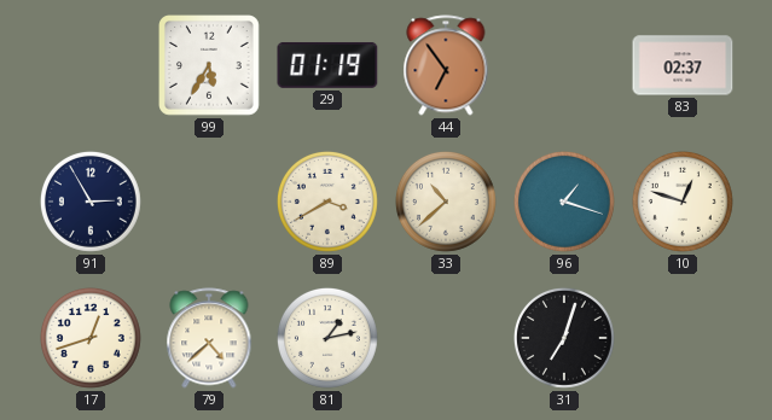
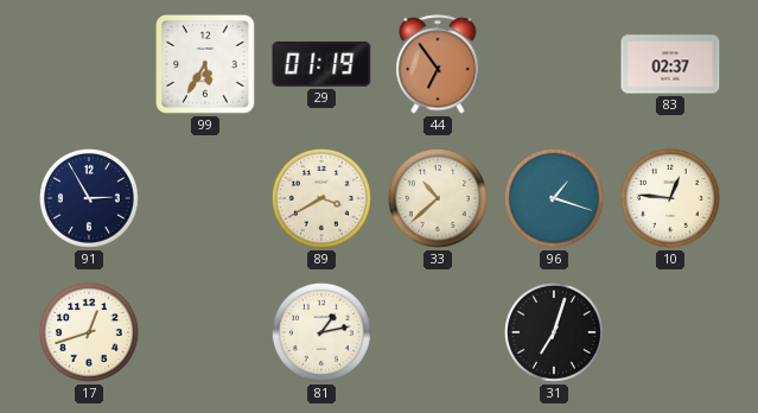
10: 12:48 -> 12:46
79: 4:38 -> none
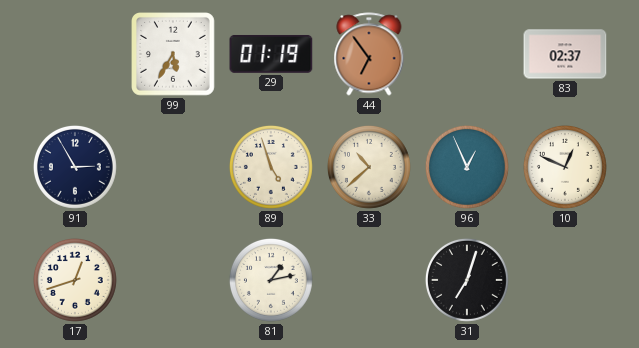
89: 3:40 -> 4:57
96: 1:18 -> 12:56
10: 12:46 -> 12:49
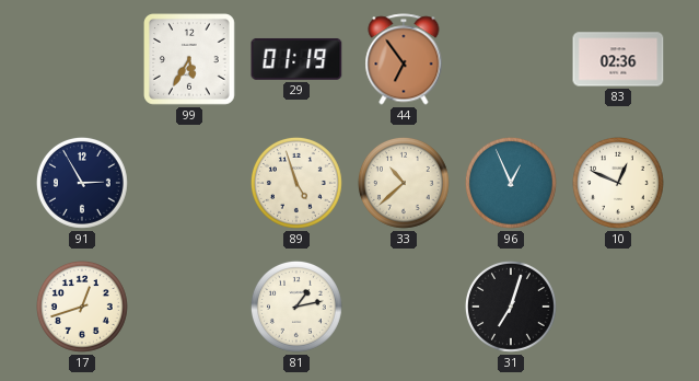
83: 02:37 -> 02:36
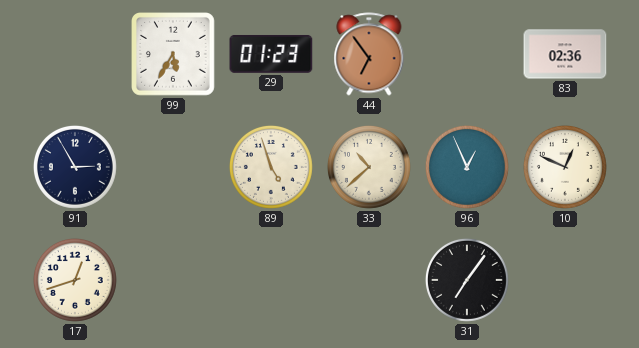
29: 01:19 -> 01:23
81: 1:13 -> none
31: 7:03 -> 7:06
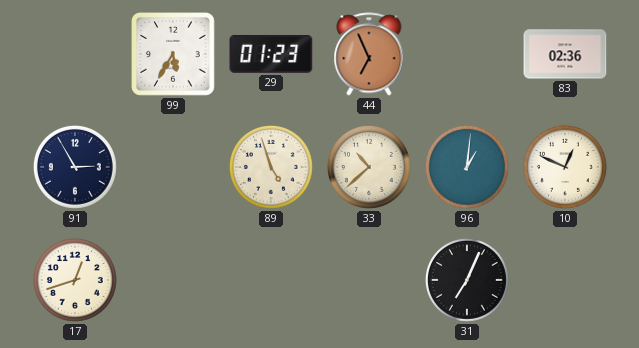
44: 6:54 -> 6:56
96: 12:56 -> 1:01
31: 7:06 -> 7:04
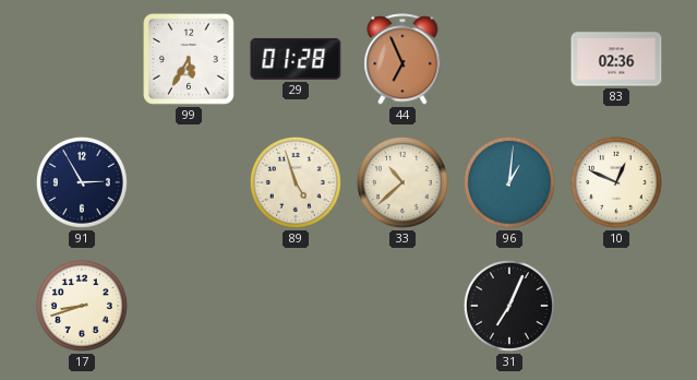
29: 01:23 -> 01:28
17: 12:42 -> 8:42
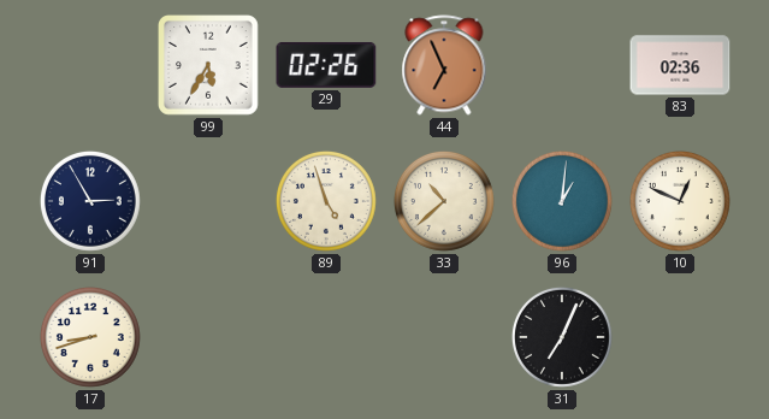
29: 01:28 -> 02:26
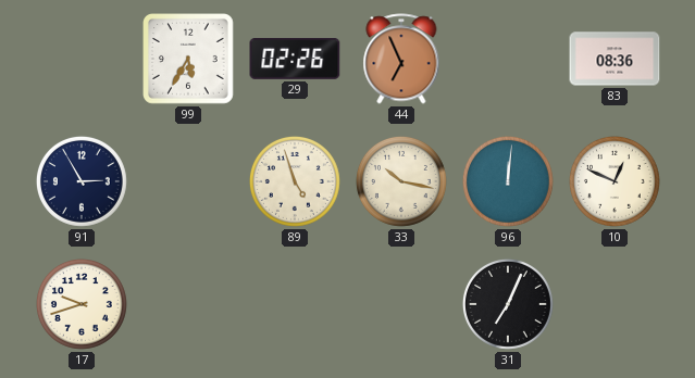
83: 02:36 -> 08:36
33: 10:38 -> 10:17
96: 1:01 -> 12:01
17: 8:42 -> 9:42
